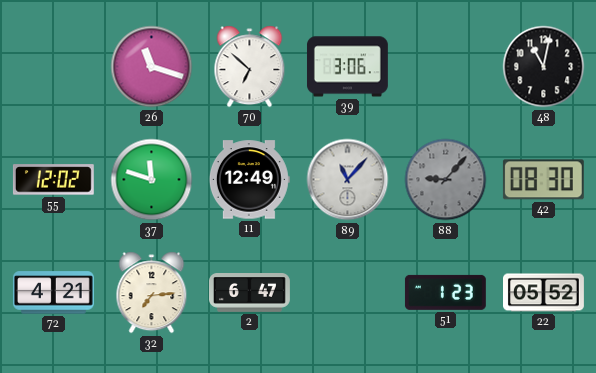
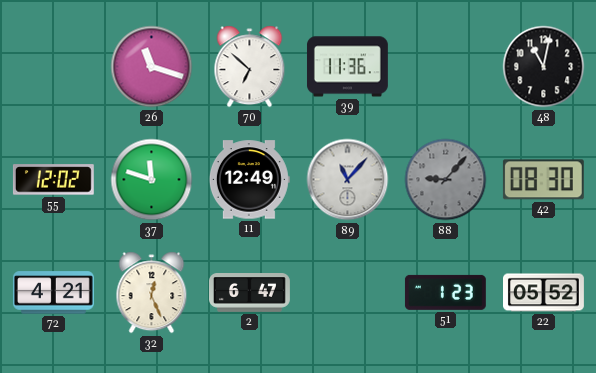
39: 3:06 -> 11:36
32: 7:14 -> 12:26
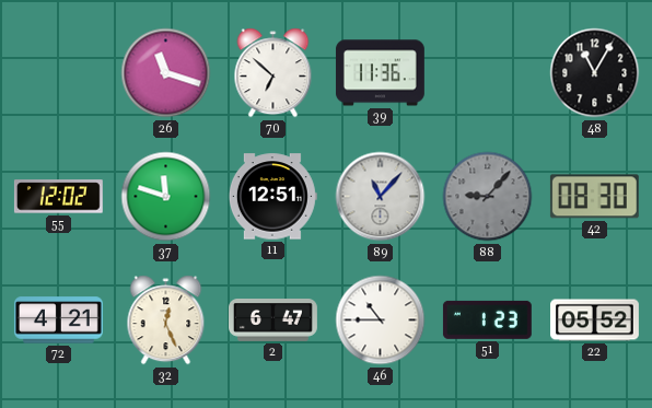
48: 11:02 -> 11:05
11: 12:49 -> 12:51
46: none -> 10:45
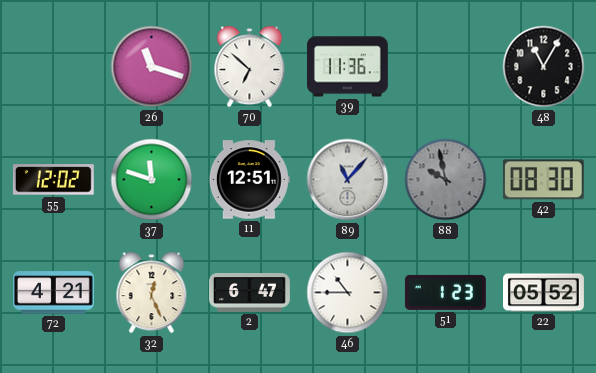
88: 9:07 -> 9:58
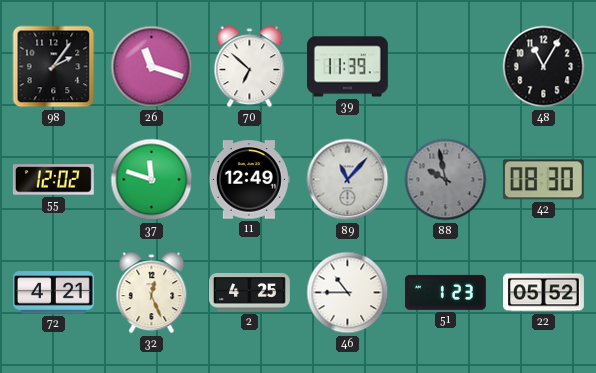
98: none -> 2:06
39: 11:36 -> 11:39
11: 12:51 -> 12:49
2: 6:47 -> 4:25
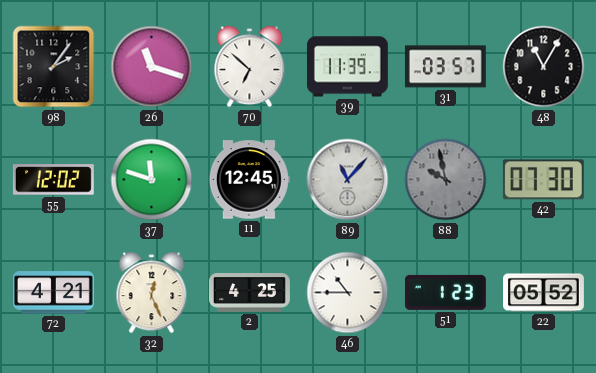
31: none -> 03:57
11: 12:49 -> 12:45
42: 08:30 -> 07:30
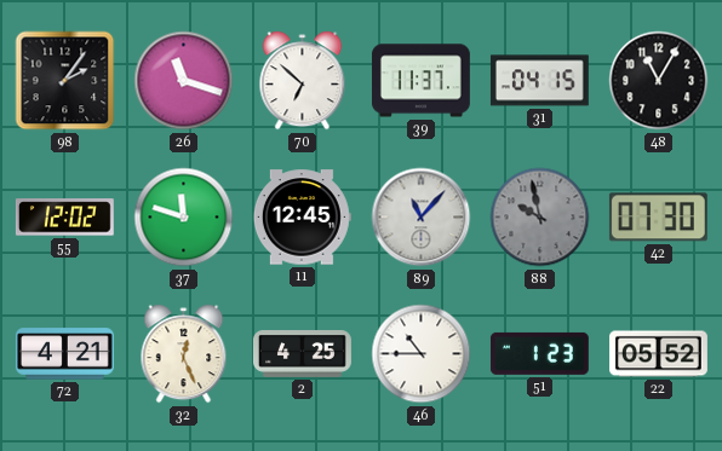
39: 11:39 -> 11:37
31: 03:57 -> 04:15
